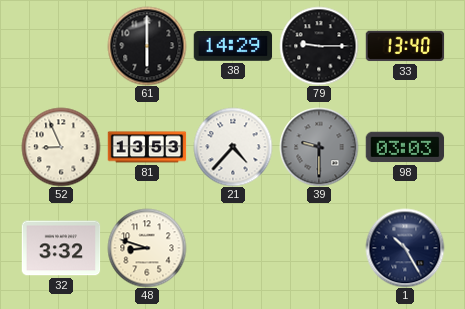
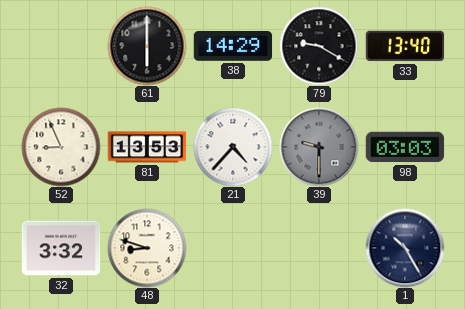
79: 9:15 -> 9:20
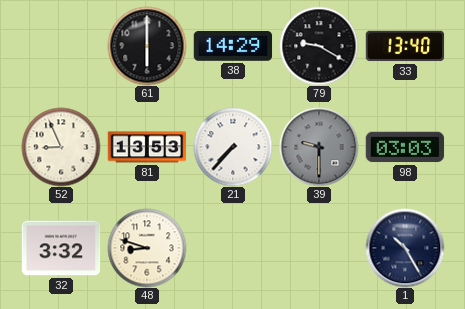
21: 4:37 -> 7:37
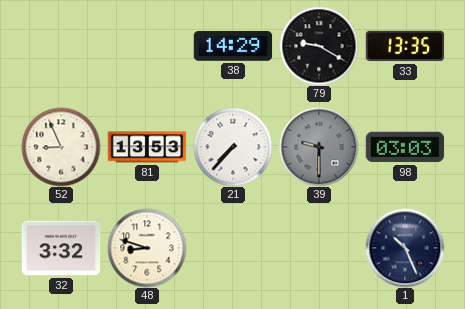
61: 6:00 -> none
33: 13:40 -> 13:35
1: 10:25 -> 10:26
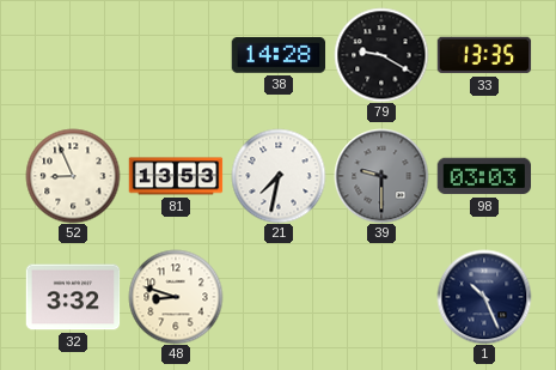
38: 14:29 -> 14:28
21: 7:37 -> 7:32
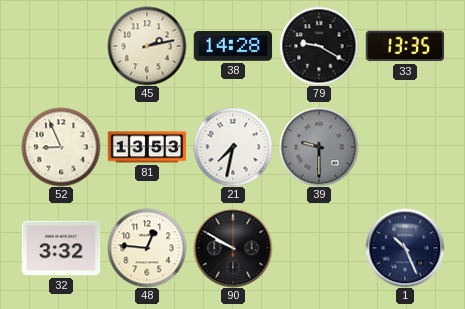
45: none -> 2:13
98: 03:03 -> none
48: 8:48 -> 12:46
90: none -> 9:50
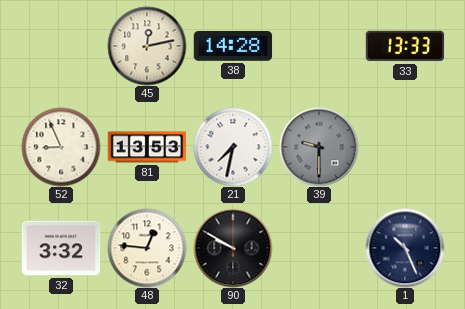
45: 2:13 -> 12:13
79: 9:20 -> none
33: 13:35 -> 13:33
